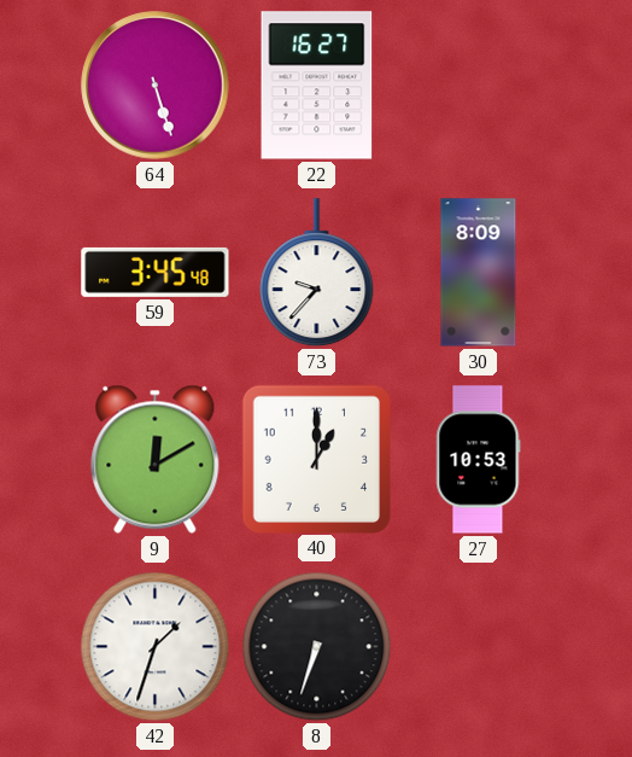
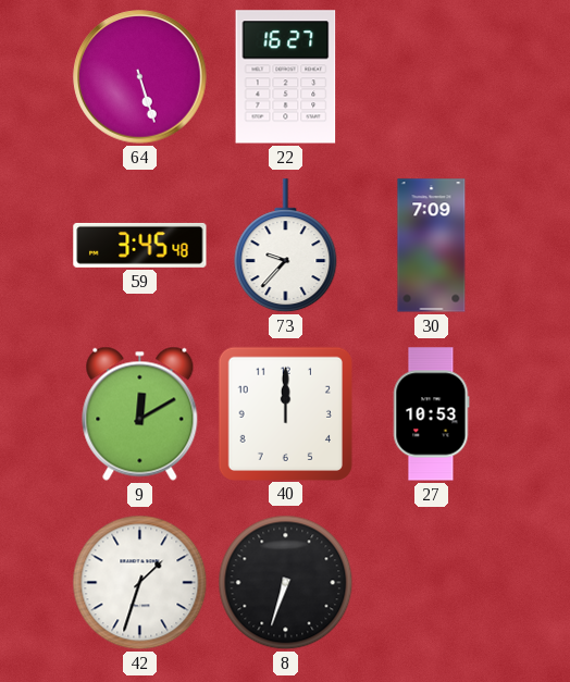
30: 8:09 -> 7:09
40: 1:00 -> 12:00
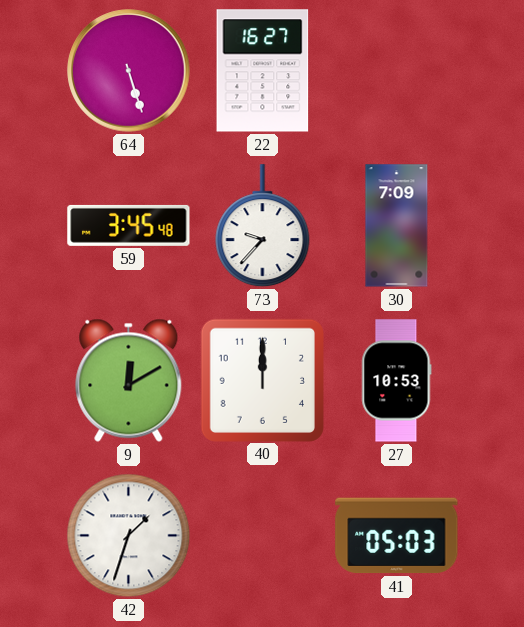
8: 6:33 -> none
41: none -> 05:03
